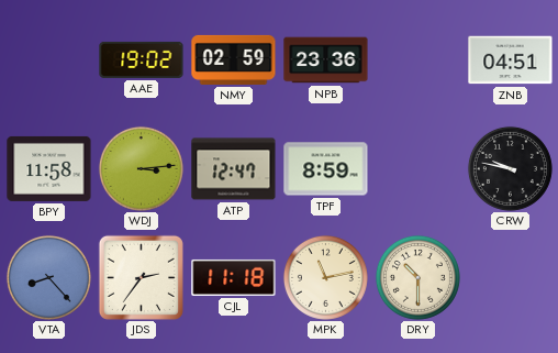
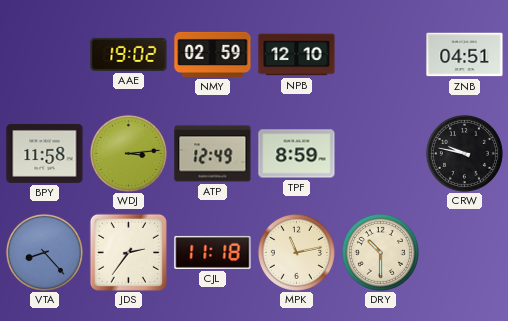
NPB: 23:36 -> 12:10
ATP: 12:47 -> 12:49
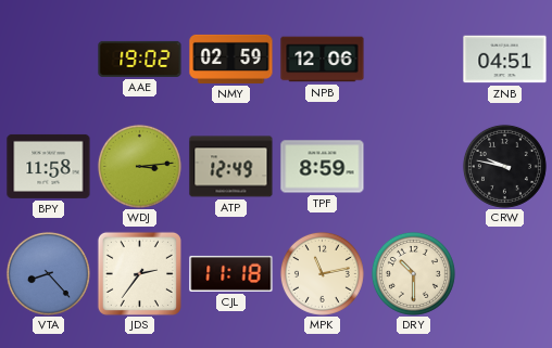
NPB: 12:10 -> 12:06
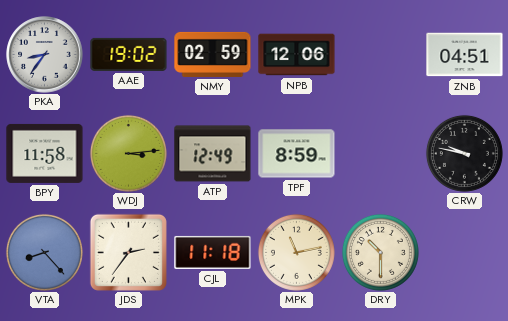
PKA: none -> 8:36
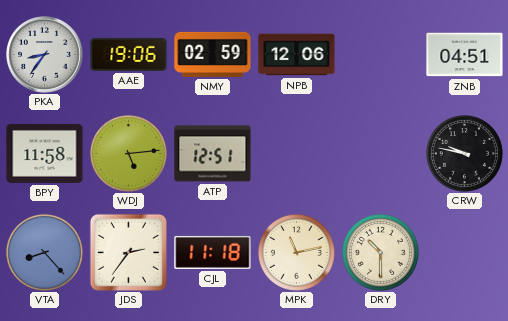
AAE: 19:02 -> 19:06
WDJ: 3:14 -> 5:14
ATP: 12:49 -> 12:51
TPF: 8:59 -> none
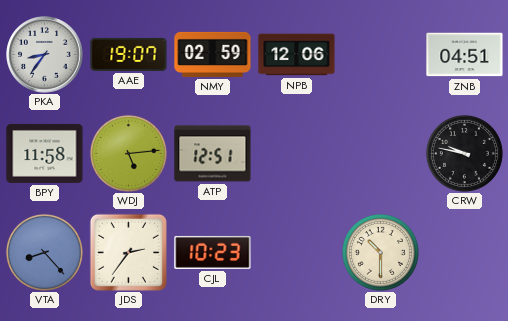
AAE: 19:06 -> 19:07
CJL: 11:18 -> 10:23
MPK: 11:13 -> none
